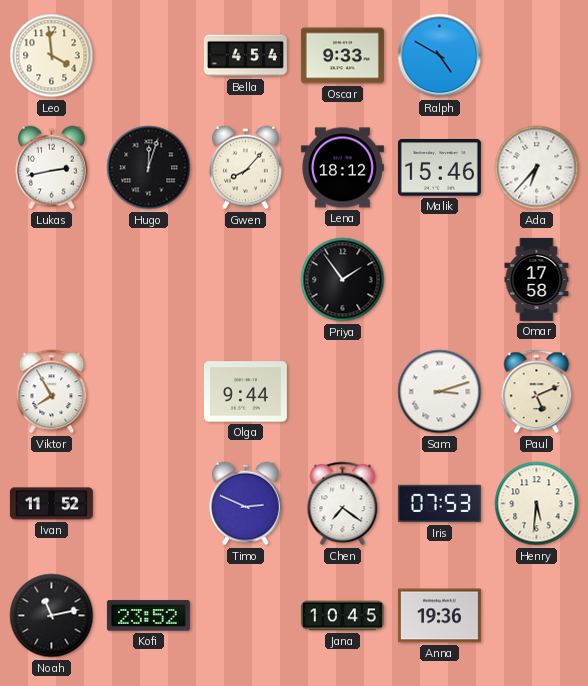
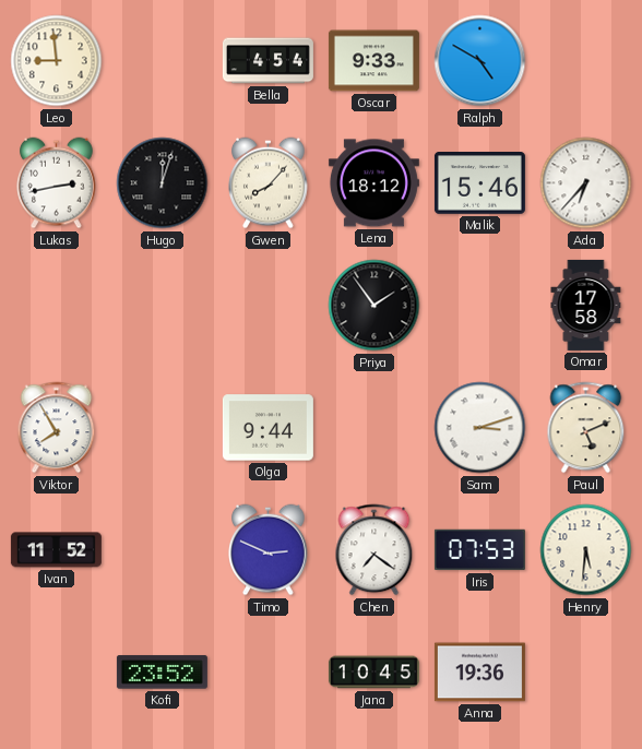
Leo: 3:59 -> 8:59
Noah: 11:13 -> none
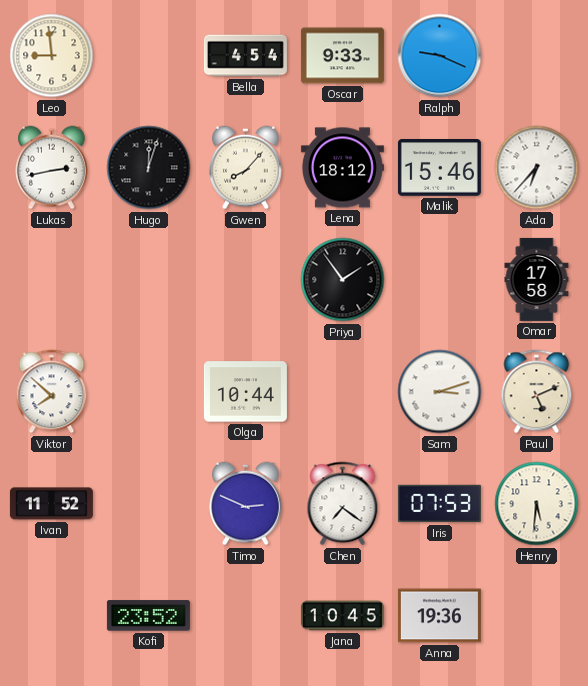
Ralph: 4:50 -> 9:19
Viktor: 7:55 -> 7:52
Olga: 9:44 -> 10:44
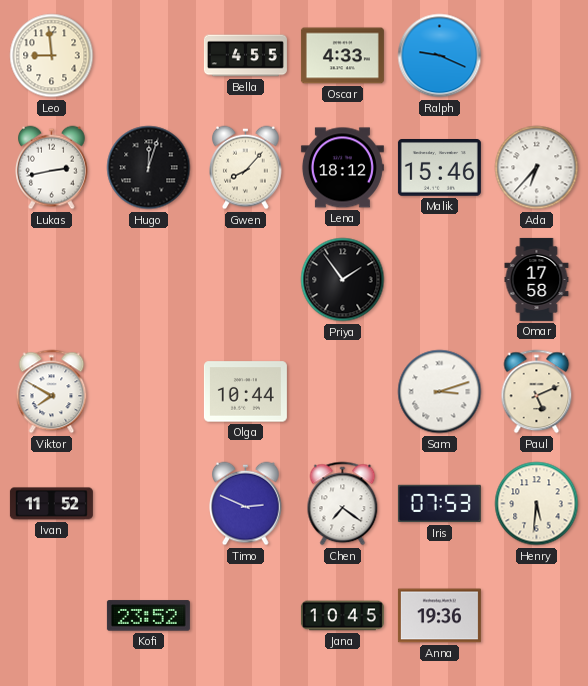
Bella: 4:54 -> 4:55
Oscar: 9:33 -> 4:33
Viktor: 7:52 -> 7:50
